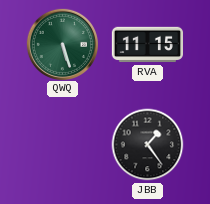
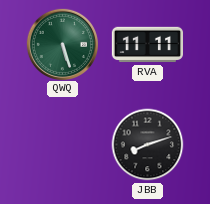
RVA: 11:15 -> 11:11
JBB: 1:24 -> 8:12
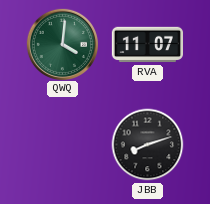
QWQ: 5:27 -> 4:01
RVA: 11:11 -> 11:07
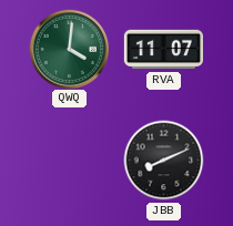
JBB: 8:12 -> 8:11
